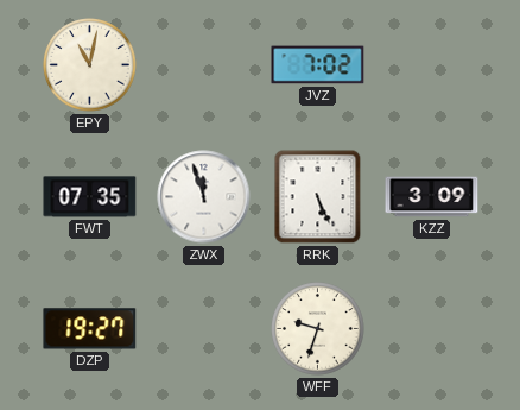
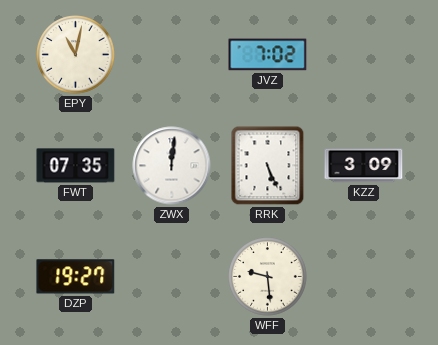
ZWX: 11:57 -> 12:01
WFF: 9:33 -> 9:29
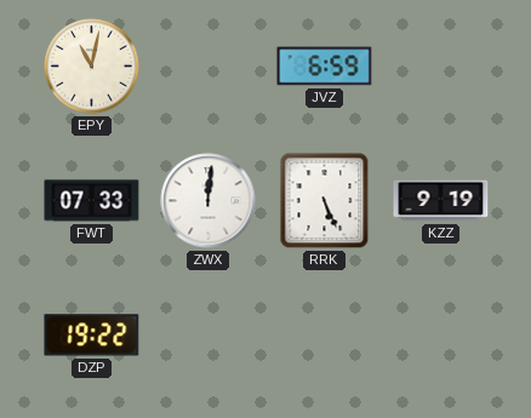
JVZ: 7:02 -> 6:59
FWT: 07:35 -> 07:33
KZZ: 3:09 -> 9:19
DZP: 19:27 -> 19:22
WFF: 9:29 -> none
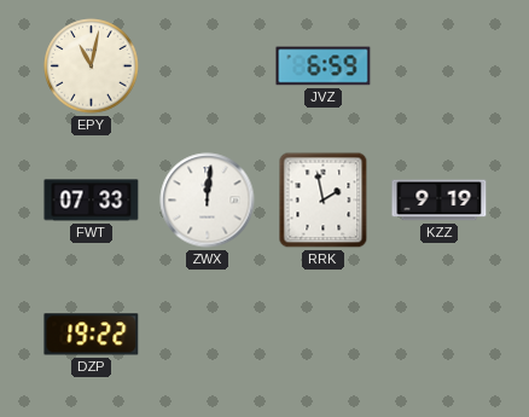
RRK: 5:26 -> 1:58
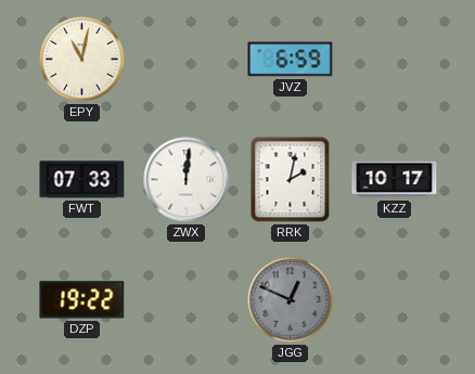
RRK: 1:58 -> 2:02
KZZ: 9:19 -> 10:17
JGG: none -> 12:49
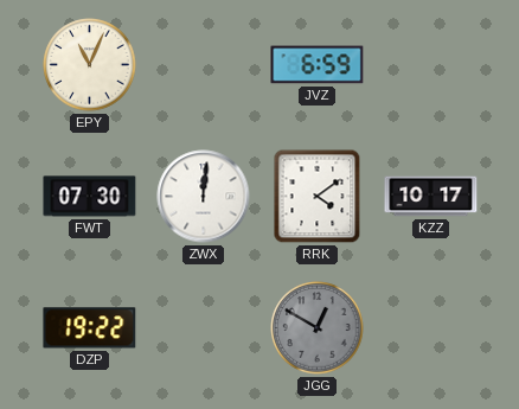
EPY: 11:02 -> 11:04
FWT: 07:33 -> 07:30
RRK: 2:02 -> 4:09
JGG: 12:49 -> 12:50
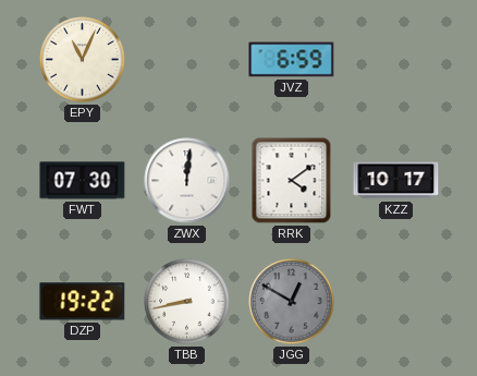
TBB: none -> 8:43
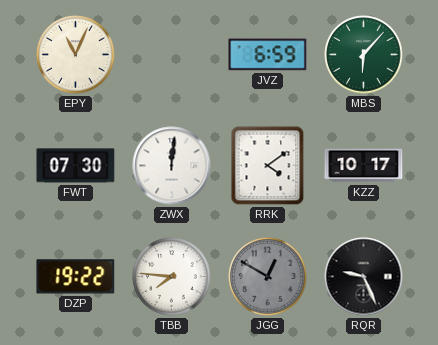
MBS: none -> 6:07
TBB: 8:43 -> 7:46
RQR: none -> 9:26
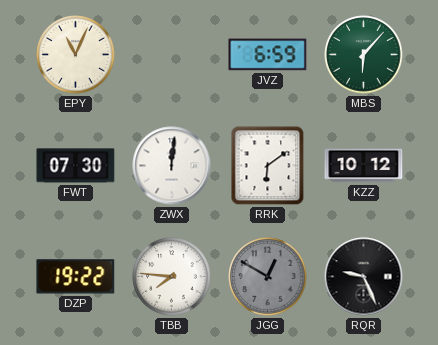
RRK: 4:09 -> 6:09
KZZ: 10:17 -> 10:12
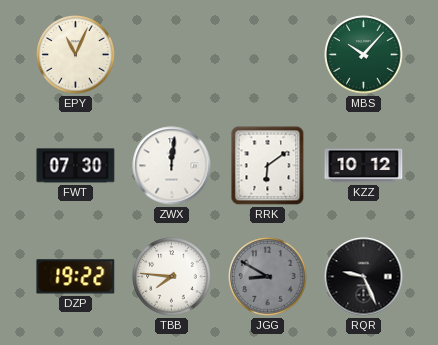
JVZ: 6:59 -> none
MBS: 6:07 -> 10:07
JGG: 12:50 -> 8:50
